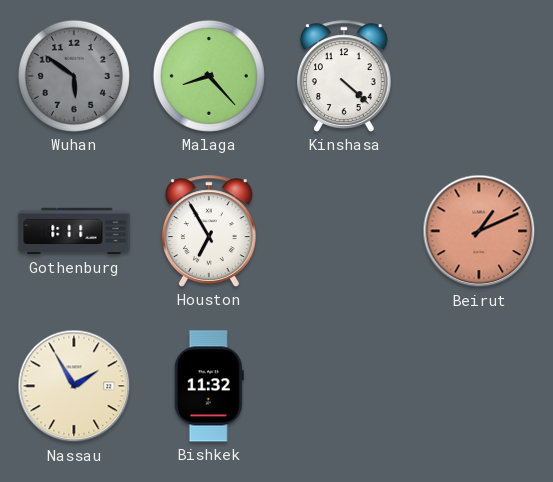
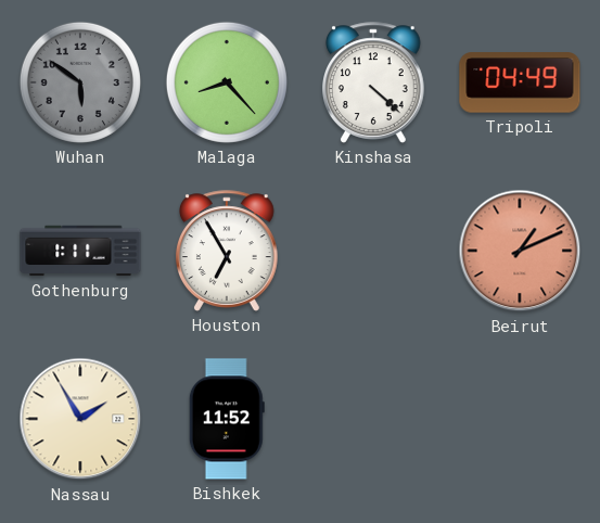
Tripoli: none -> 04:49
Bishkek: 11:32 -> 11:52
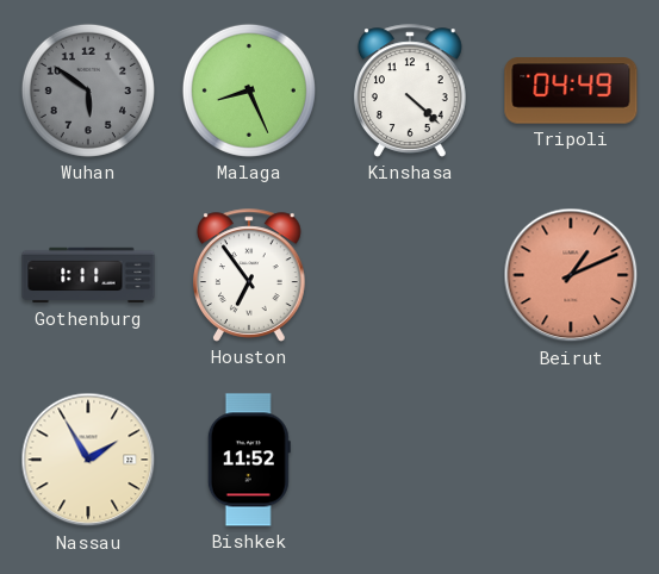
Malaga: 8:23 -> 8:26
Houston: 6:55 -> 6:54
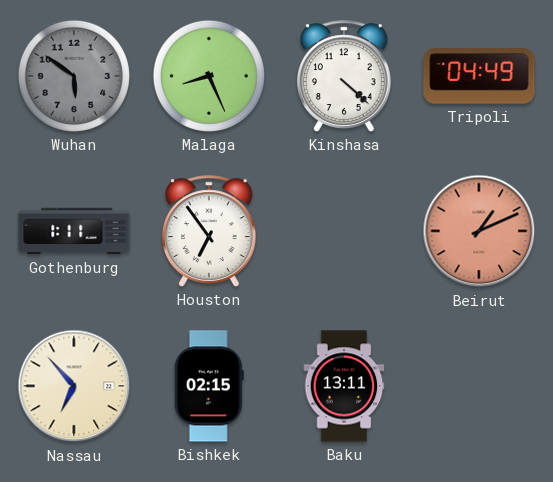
Nassau: 1:55 -> 6:53
Bishkek: 11:52 -> 02:15
Baku: none -> 13:11
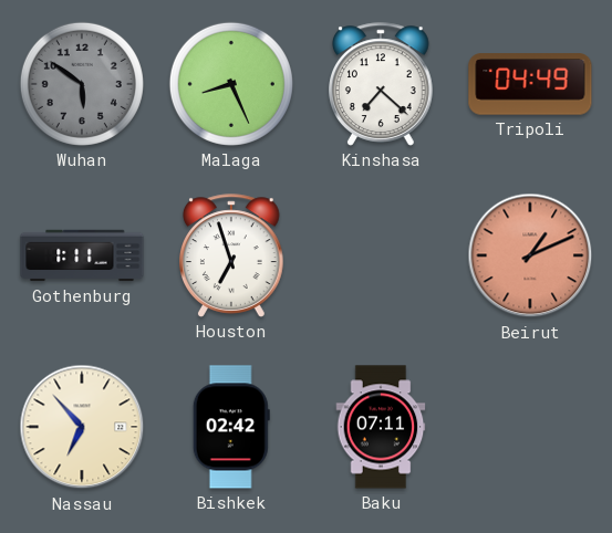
Kinshasa: 4:22 -> 7:22
Houston: 6:54 -> 6:57
Bishkek: 02:15 -> 02:42
Baku: 13:11 -> 07:11
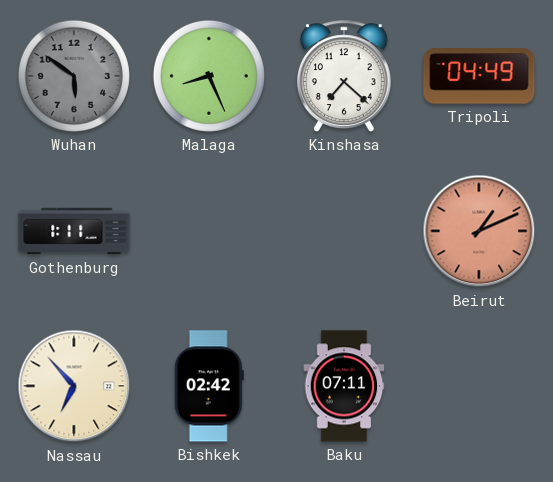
Houston: 6:57 -> none
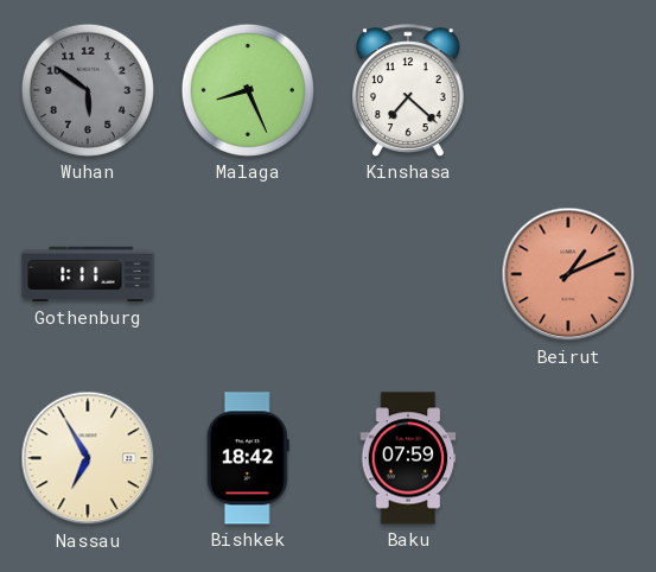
Tripoli: 04:49 -> none
Nassau: 6:53 -> 6:55
Bishkek: 02:42 -> 18:42
Baku: 07:11 -> 07:59
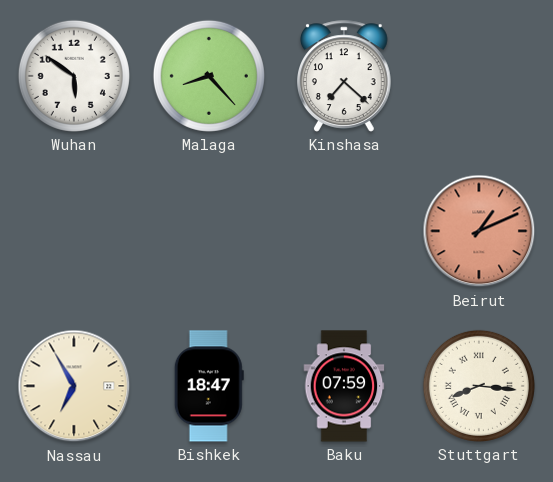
Wuhan dial: grey -> white
Malaga: 8:26 -> 8:23
Gothenburg: 1:11 -> none
Bishkek: 18:42 -> 18:47
Stuttgart: none -> 8:16
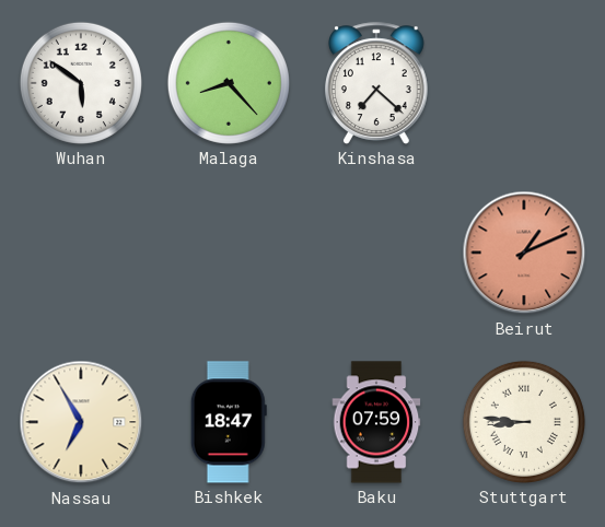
Stuttgart: 8:16 -> 8:46
